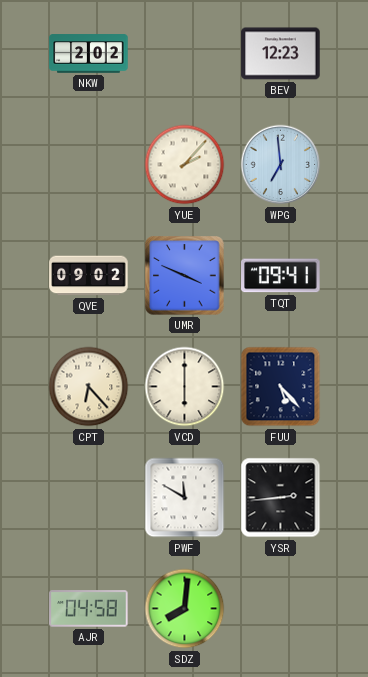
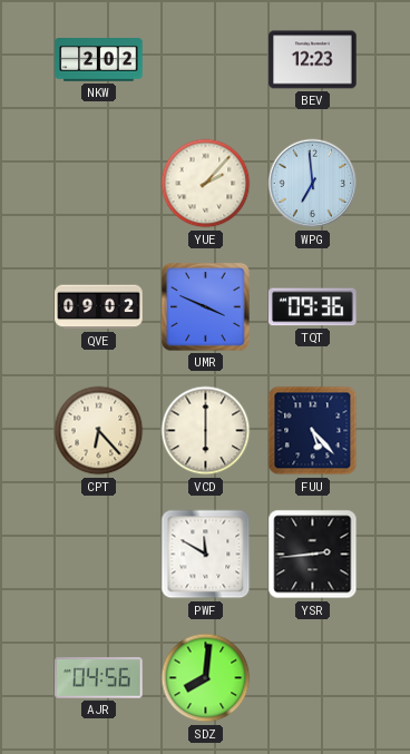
TQT: 09:41 -> 09:36
AJR: 04:58 -> 04:56
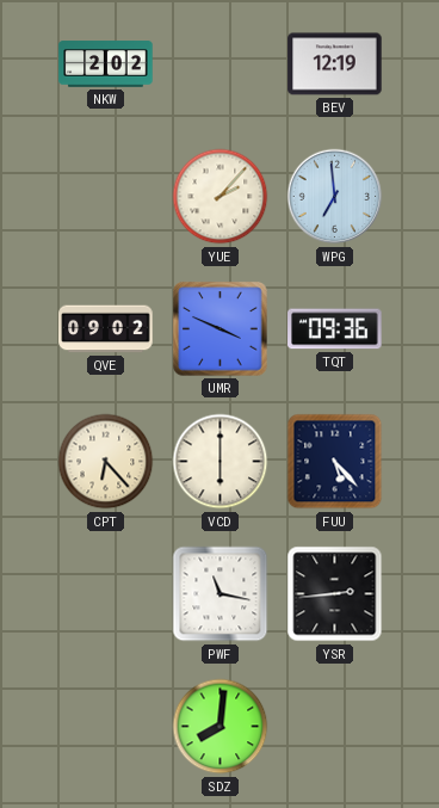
BEV: 12:23 -> 12:19
PWF: 11:50 -> 11:17
AJR: 04:56 -> none
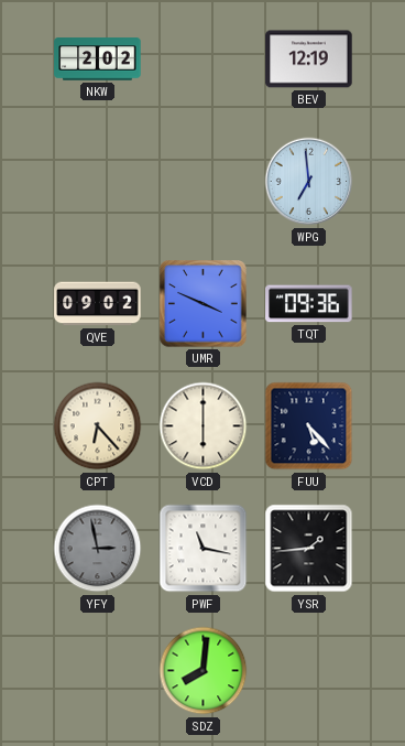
YUE: 2:07 -> none
YFY: none -> 2:58
YSR: 2:44 -> 1:44
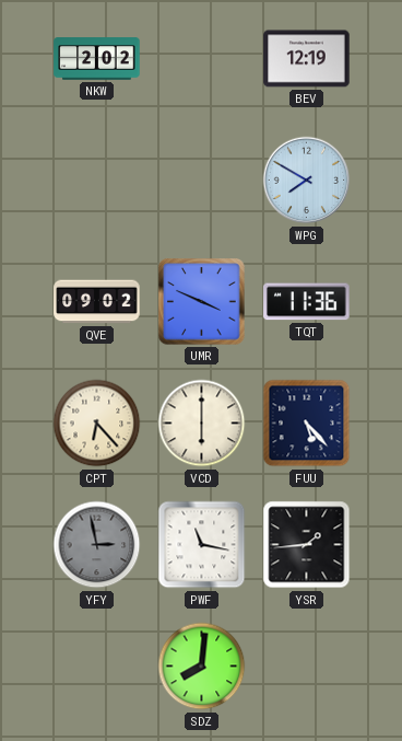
WPG: 6:59 -> 7:50
TQT: 09:36 -> 11:36
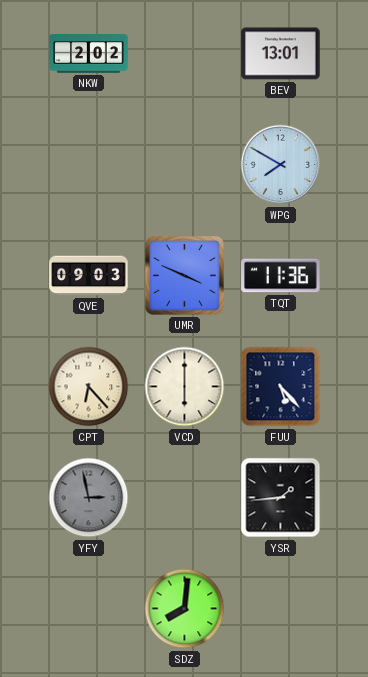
BEV: 12:19 -> 13:01
QVE: 09:02 -> 09:03
PWF: 11:17 -> none
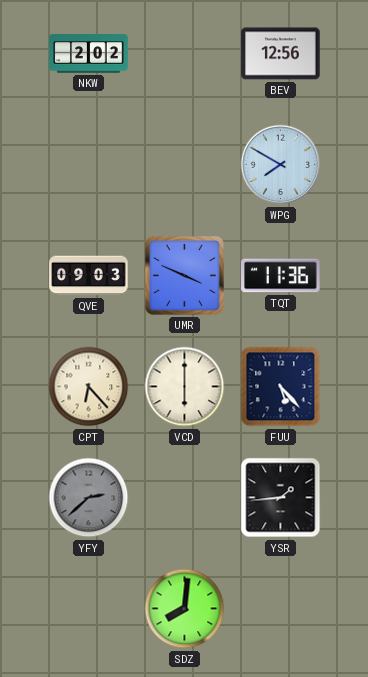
BEV: 13:01 -> 12:56
YFY: 2:58 -> 2:38
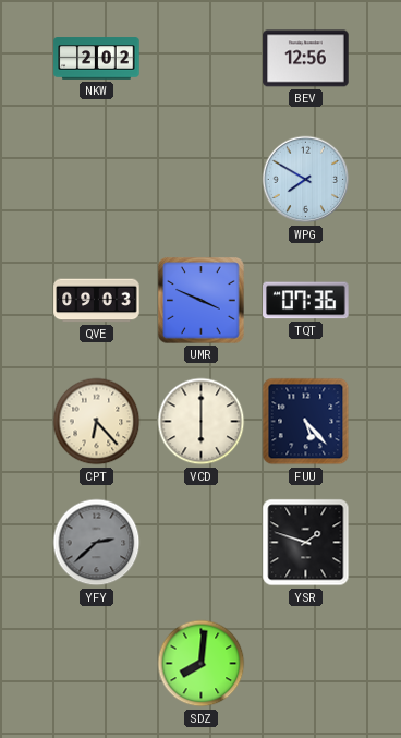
TQT: 11:36 -> 07:36
YSR: 1:44 -> 1:48
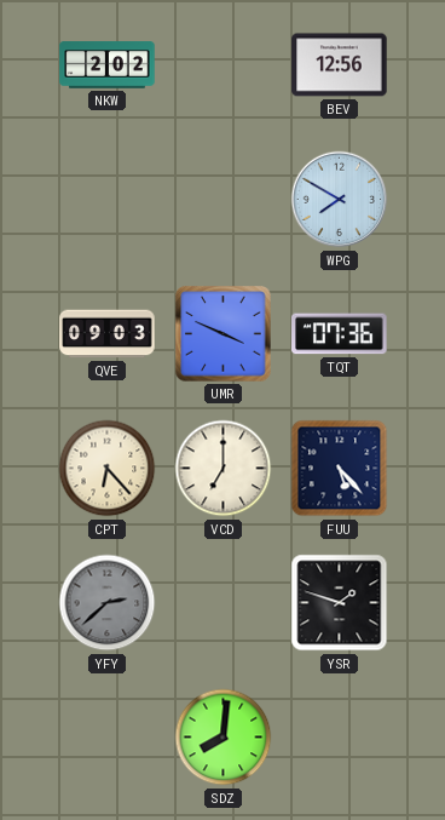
VCD: 6:00 -> 7:00
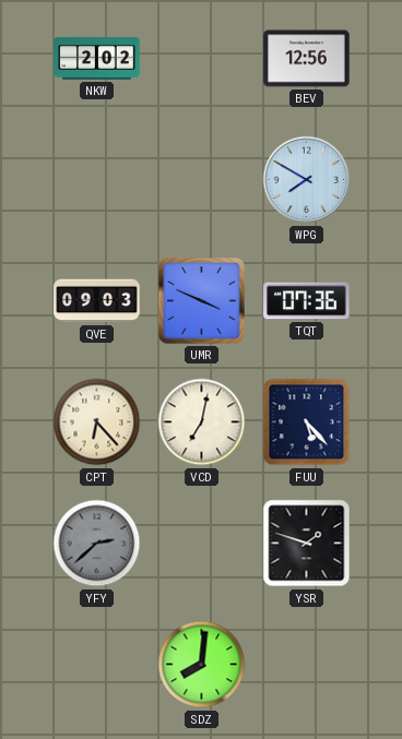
VCD: 7:00 -> 7:02
